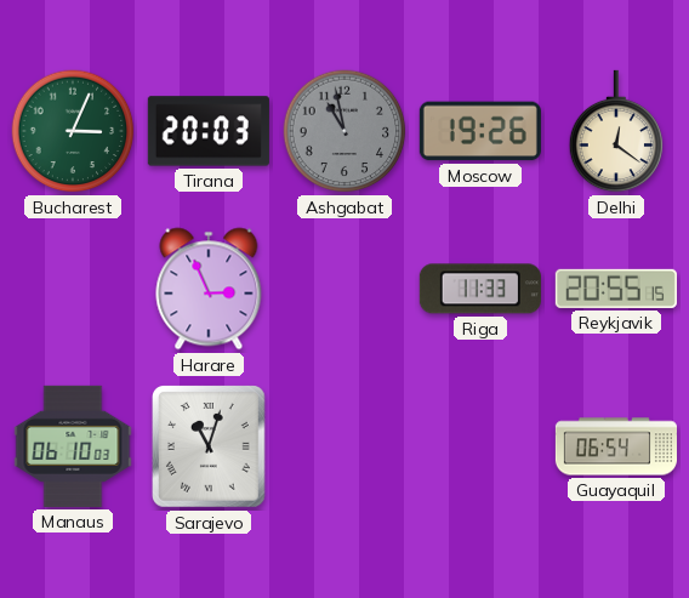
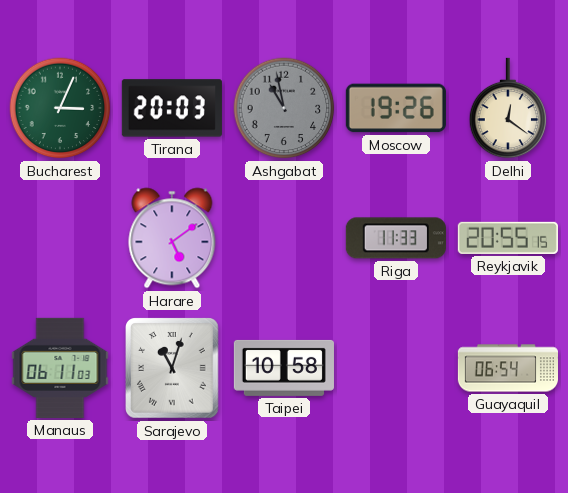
Harare: 2:56 -> 5:09
Manaus: 06:10 -> 06:11
Taipei: none -> 10:58
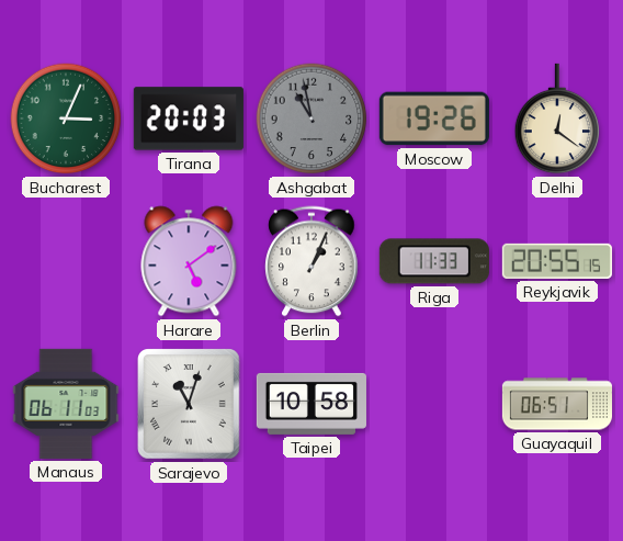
Berlin: none -> 1:04
Guayaquil: 06:54 -> 06:51
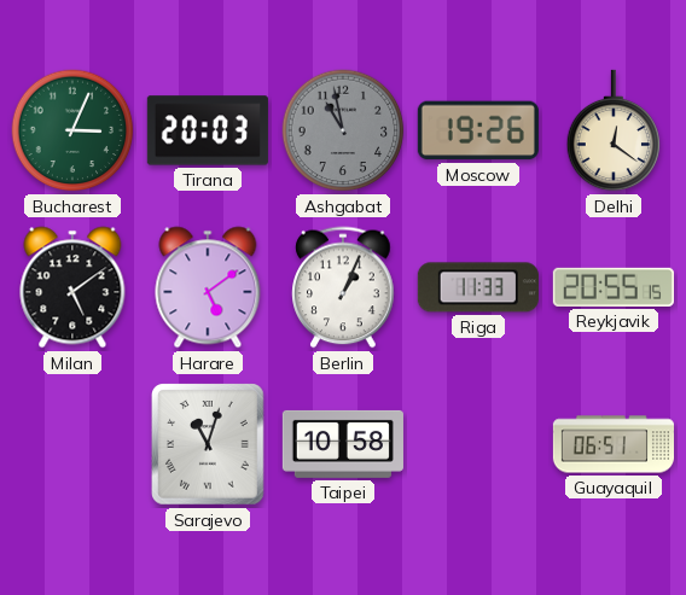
Milan: none -> 5:09
Manaus: 06:11 -> none
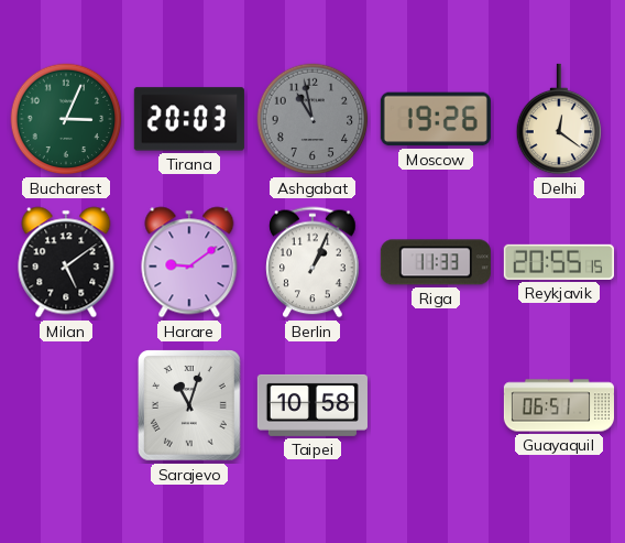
Harare: 5:09 -> 9:09
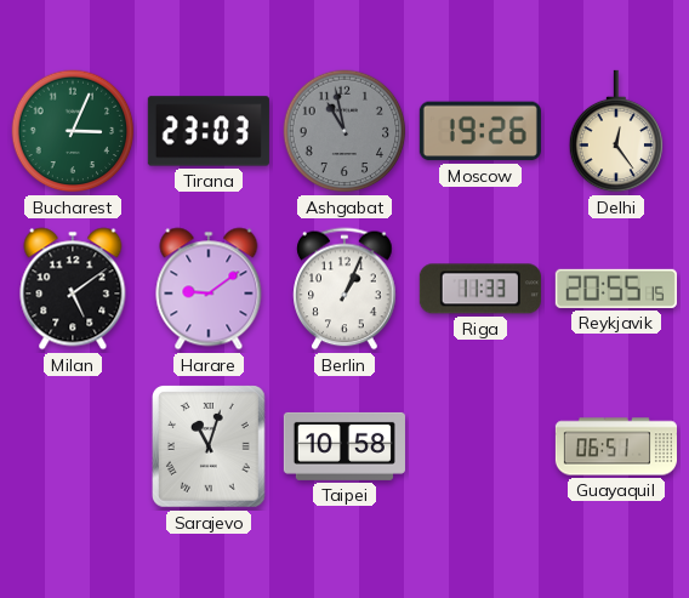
Tirana: 20:03 -> 23:03
Delhi: 12:21 -> 12:24
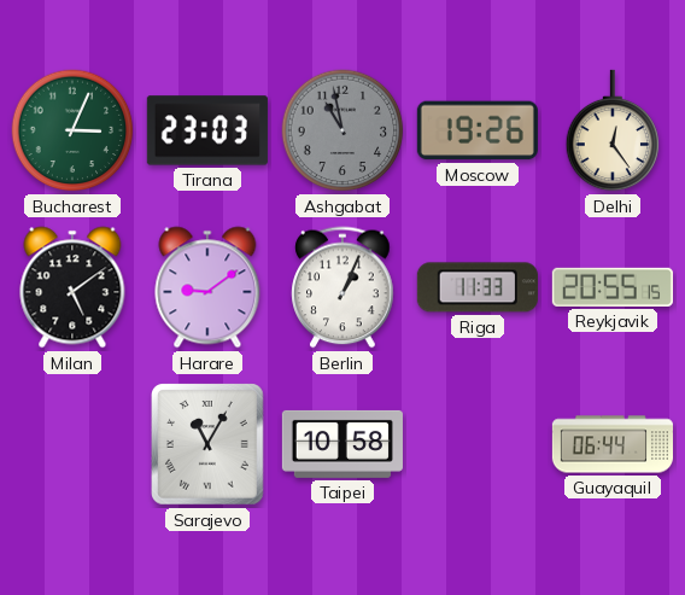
Sarajevo: 11:03 -> 11:05
Guayaquil: 06:51 -> 06:44
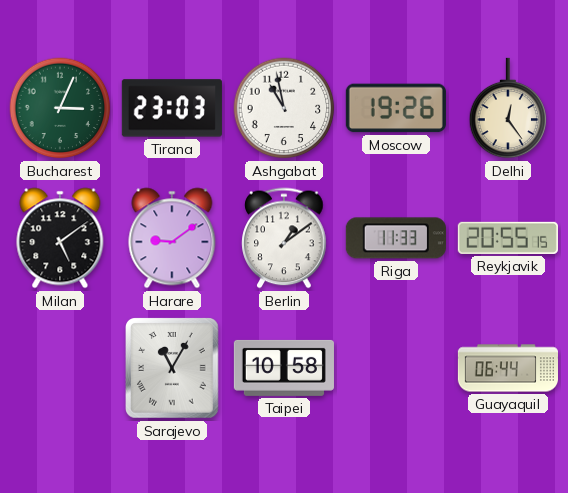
Ashgabat dial: grey -> white
Berlin: 1:04 -> 1:09
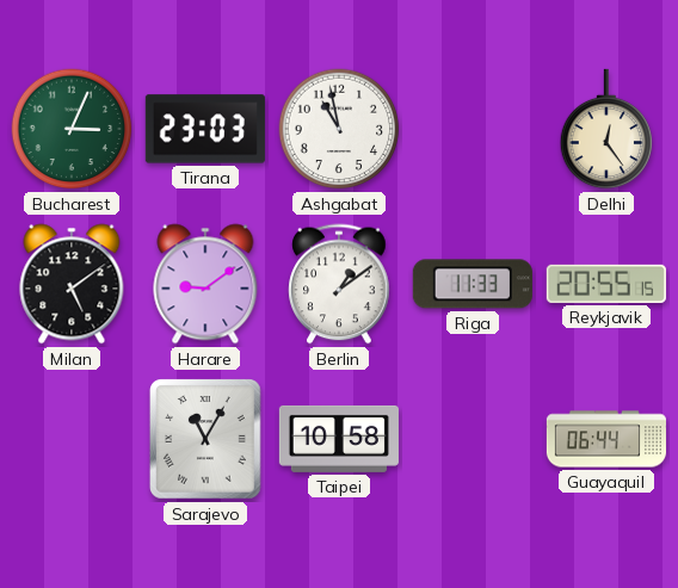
Moscow: 19:26 -> none
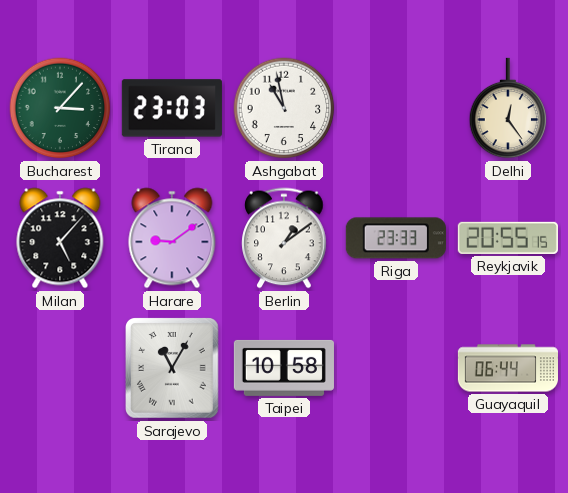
Bucharest: 3:04 -> 3:07
Milan: 5:09 -> 5:07
Riga: 11:33 -> 23:33
